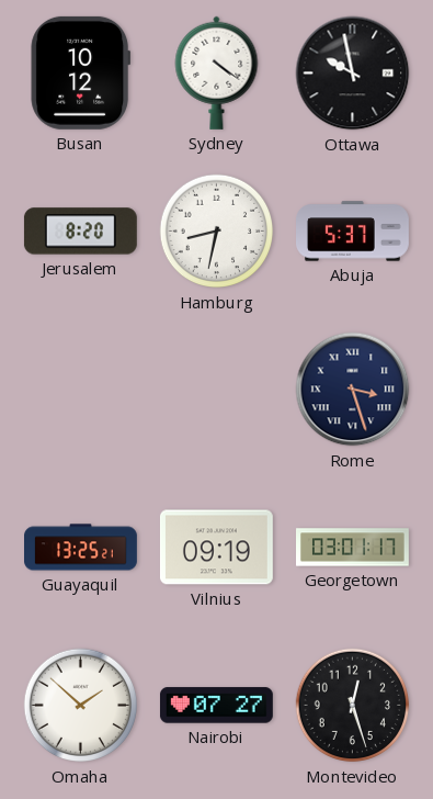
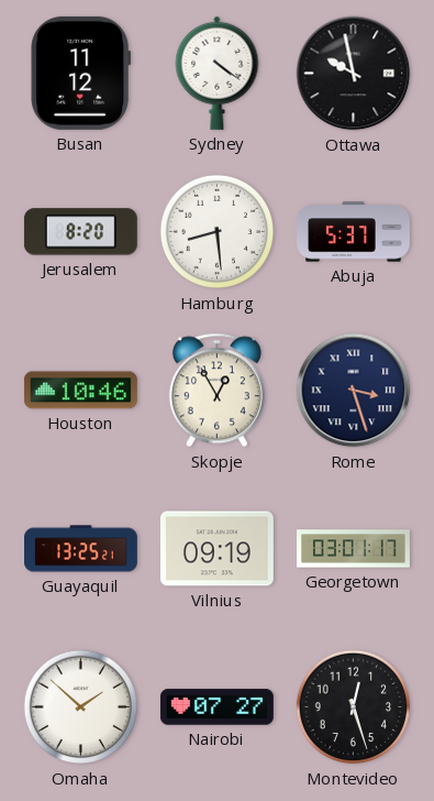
Busan: 10:12 -> 11:12
Hamburg: 8:32 -> 8:29
Houston: none -> 10:46
Skopje: none -> 12:55
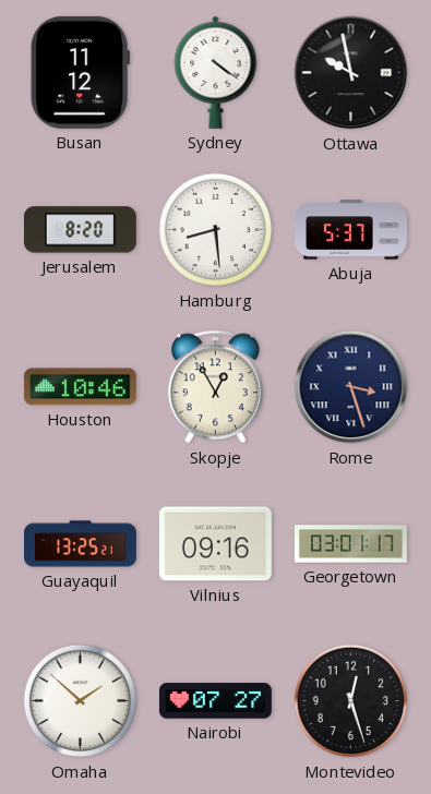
Vilnius: 09:19 -> 09:16
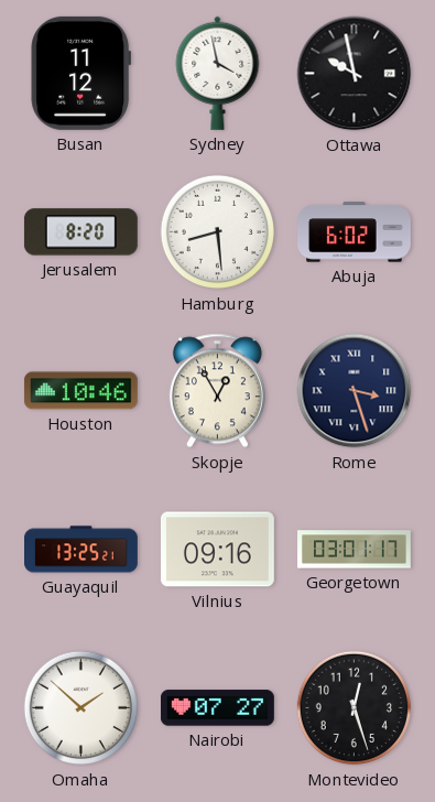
Sydney: 4:21 -> 3:58
Abuja: 5:37 -> 6:02
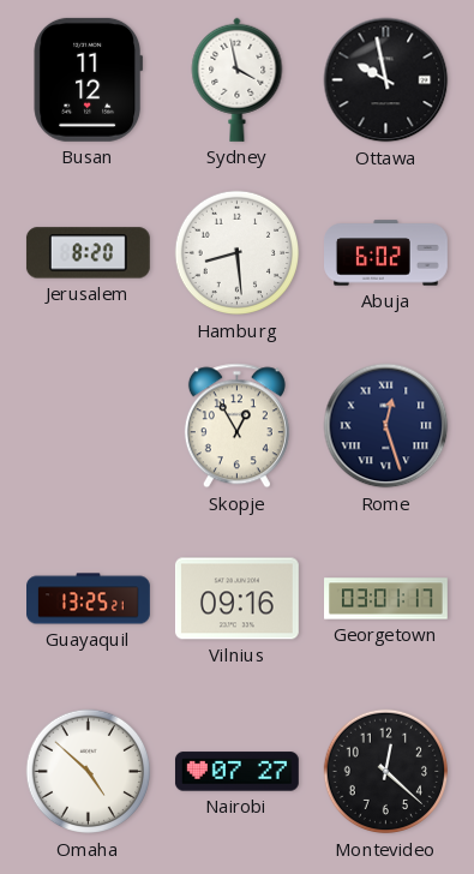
Houston: 10:46 -> none
Rome: 3:27 -> 12:27
Omaha: 1:52 -> 4:52
Montevideo: 12:27 -> 12:22
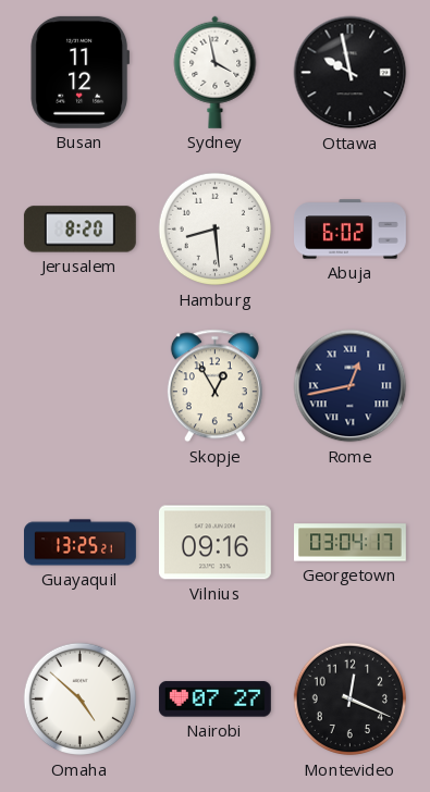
Rome: 12:27 -> 12:43
Georgetown: 03:01 -> 03:04
Montevideo: 12:22 -> 12:19
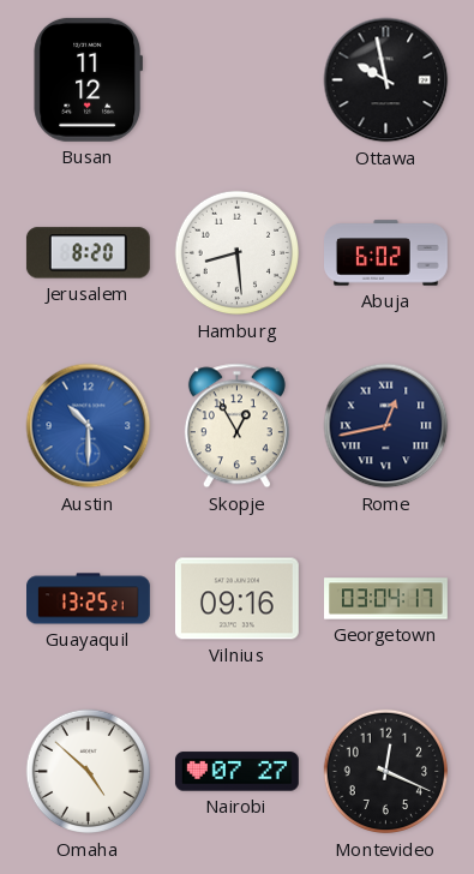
Sydney: 3:58 -> none
Austin: none -> 10:30
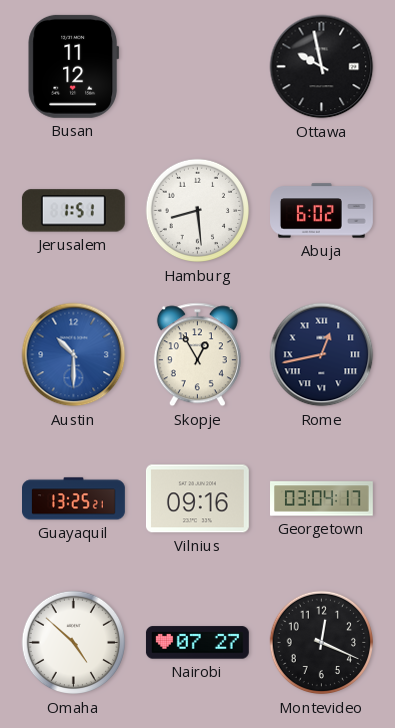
Jerusalem: 8:20 -> 1:51
